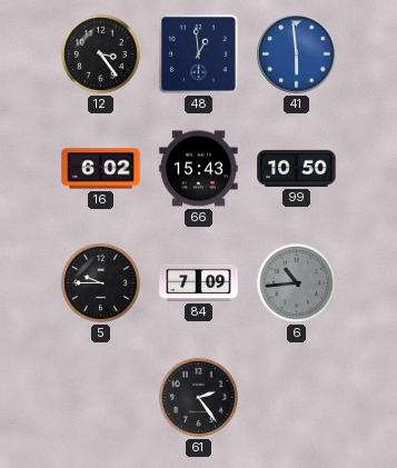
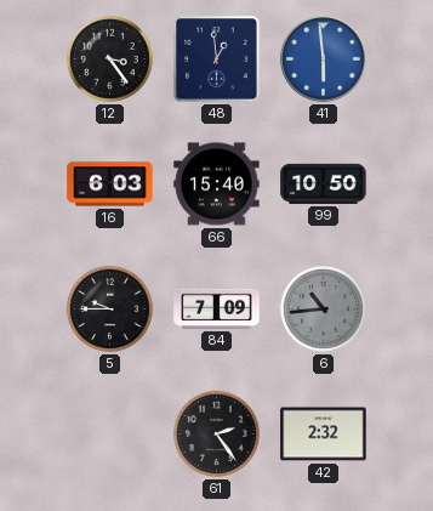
16: 6:02 -> 6:03
66: 15:43 -> 15:40
42: none -> 2:32
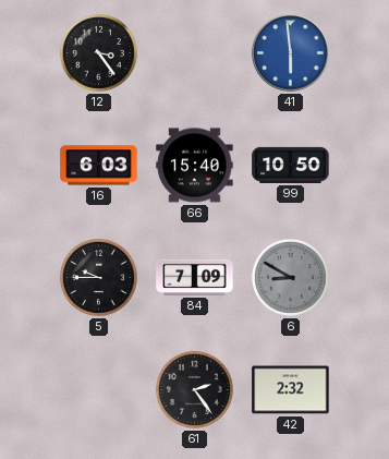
48: 12:59 -> none
6: 10:44 -> 8:50
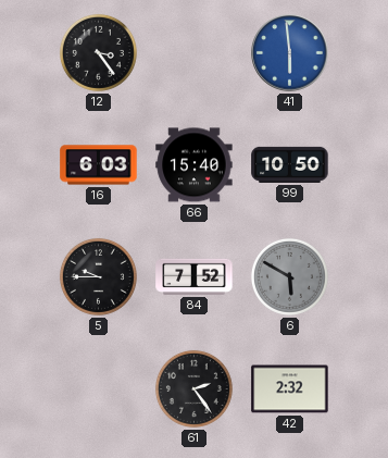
84: 7:09 -> 7:52
6: 8:50 -> 5:50
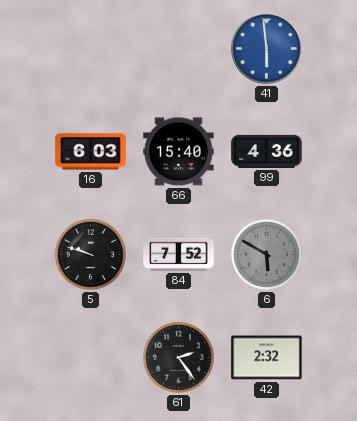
12: 3:24 -> none
99: 10:50 -> 4:36
5: 9:45 -> 9:48
